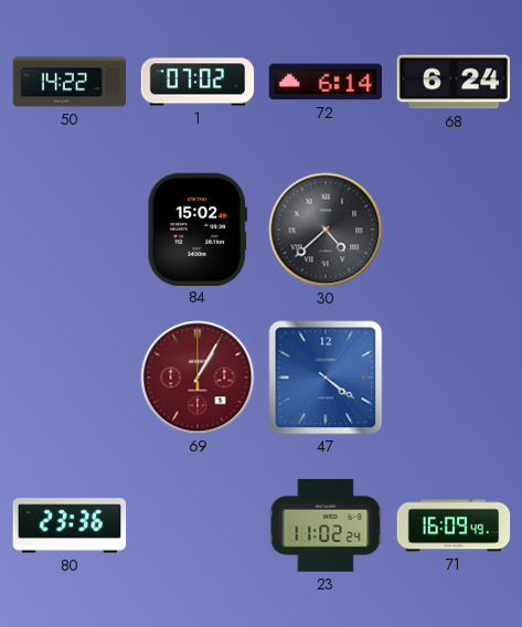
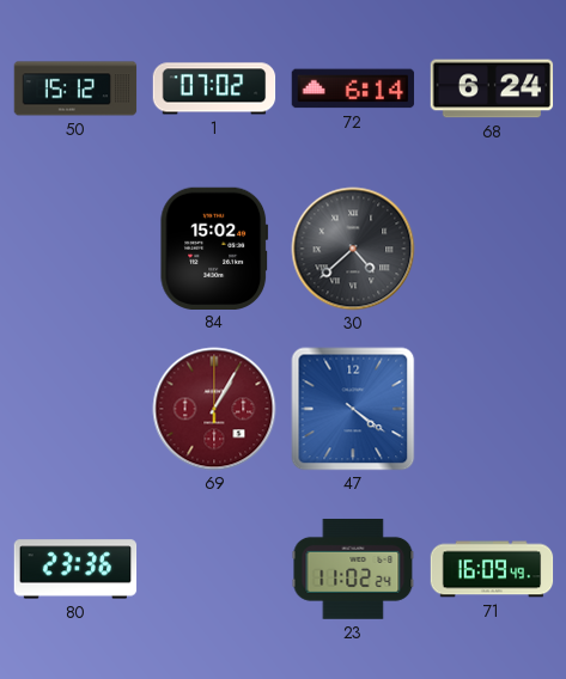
50: 14:22 -> 15:12
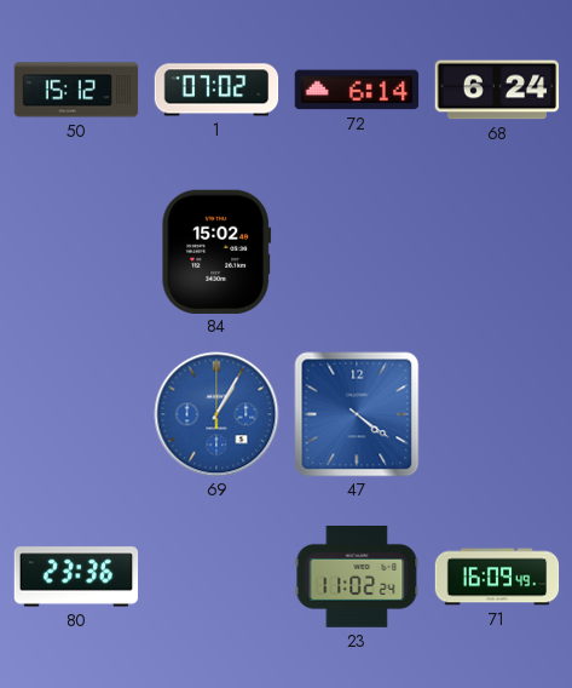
30: 4:38 -> none
69 dial: burgundy -> blue
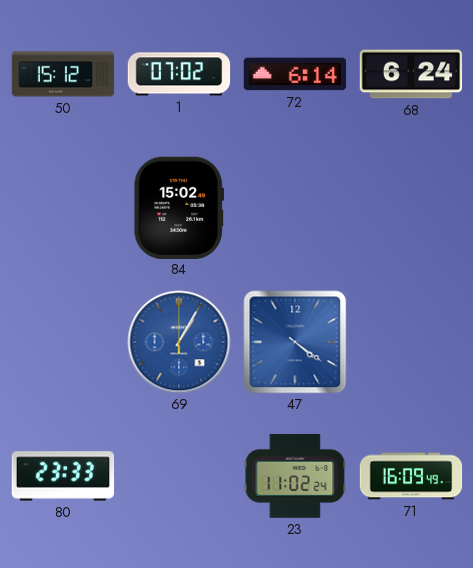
80: 23:36 -> 23:33
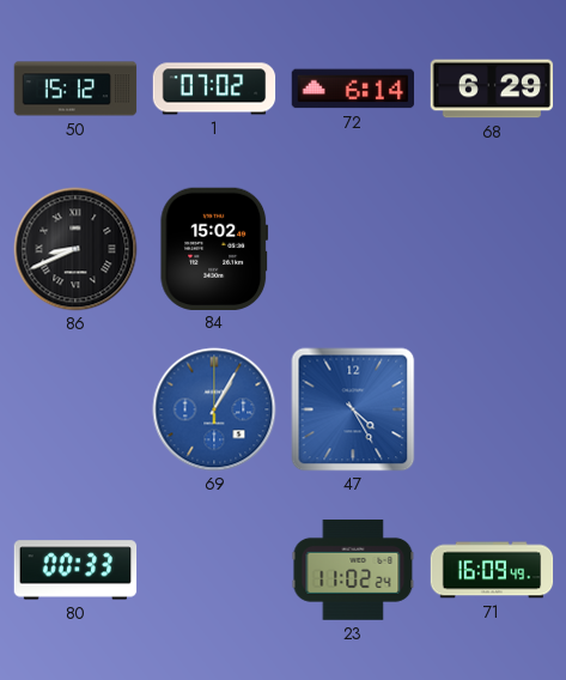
68: 6:24 -> 6:29
86: none -> 8:41
47: 4:21 -> 4:25
80: 23:33 -> 00:33
